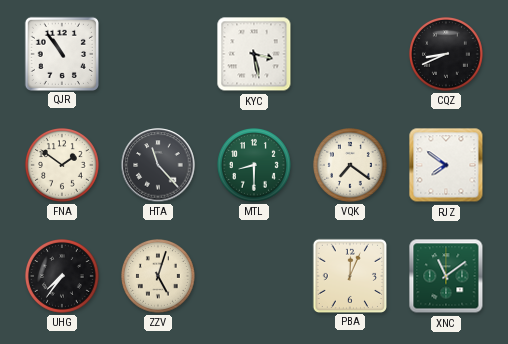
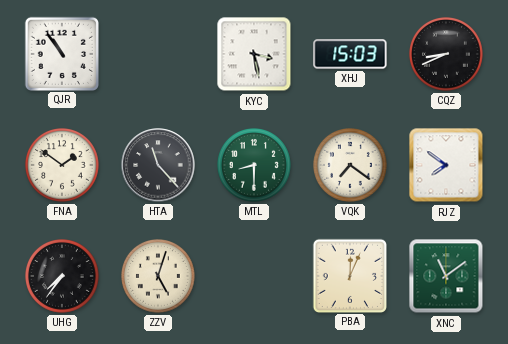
XHJ: none -> 15:03
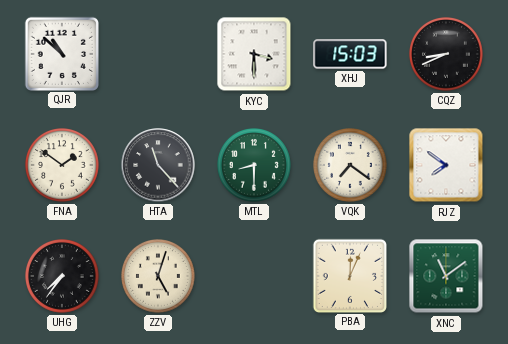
QJR: 10:54 -> 10:52
KYC: 3:28 -> 3:30
